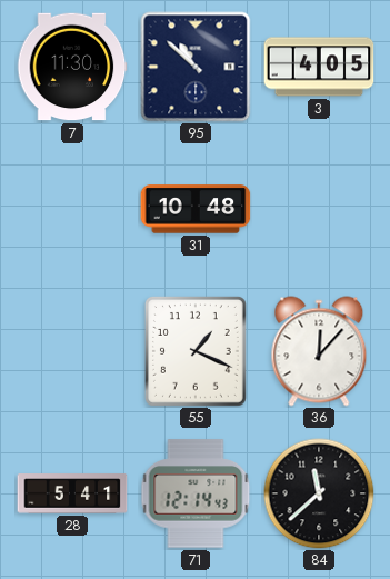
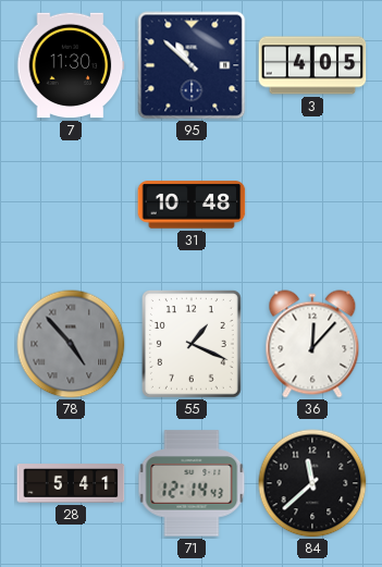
78: none -> 4:53
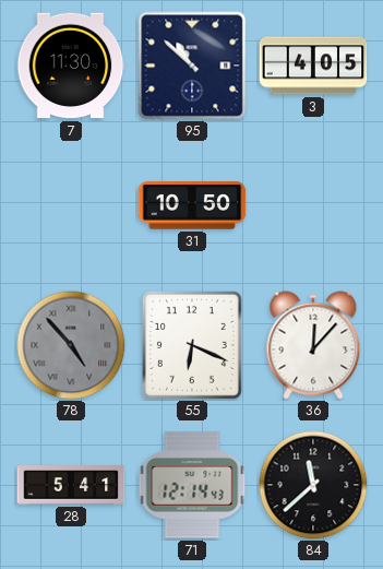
31: 10:48 -> 10:50
55: 1:19 -> 6:19
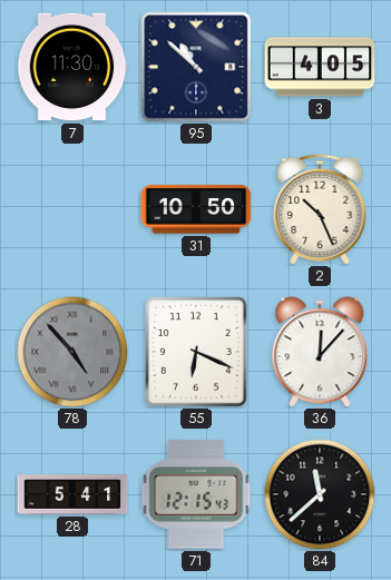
2: none -> 10:26
71: 12:14 -> 12:15
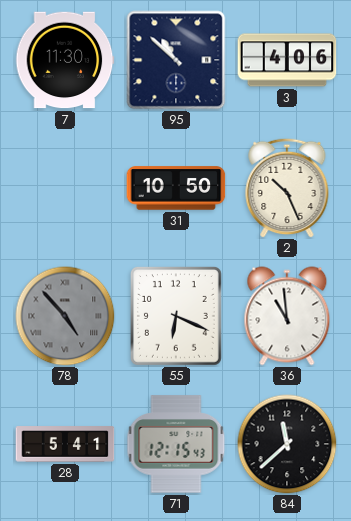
3: 4:05 -> 4:06
36: 12:07 -> 10:59
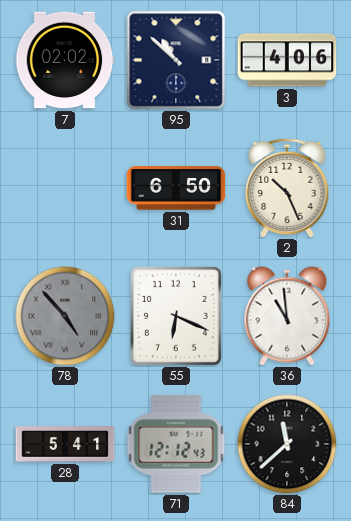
7: 11:30 -> 02:02
31: 10:50 -> 6:50
71: 12:15 -> 12:12
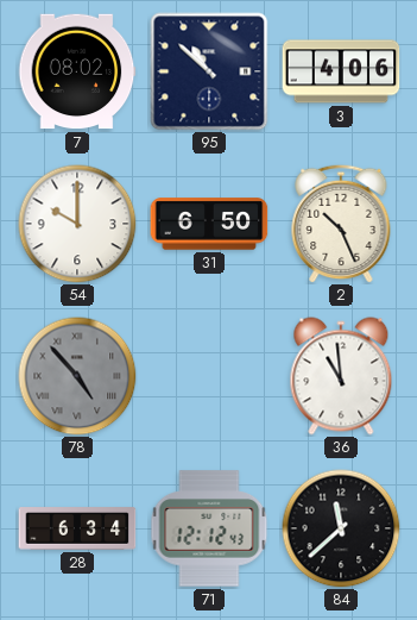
7: 02:02 -> 08:02
54: none -> 10:00
55: 6:19 -> none
28: 5:41 -> 6:34
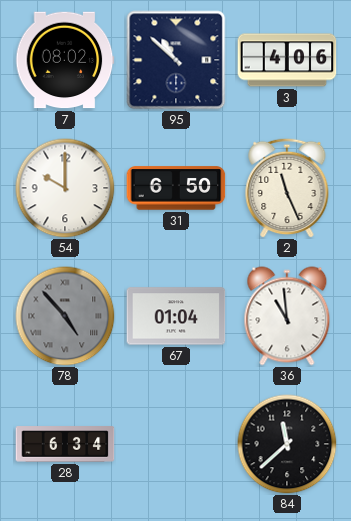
2: 10:26 -> 11:26
67: none -> 01:04
71: 12:12 -> none
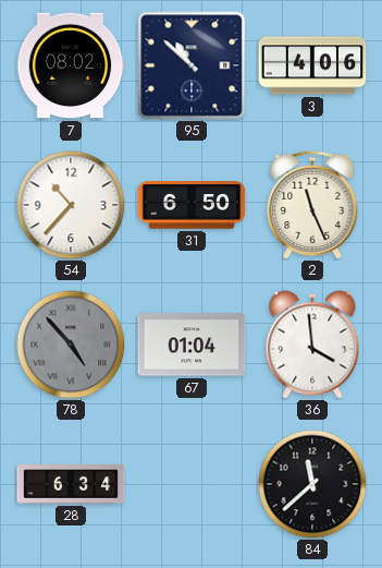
54: 10:00 -> 10:37
36: 10:59 -> 3:59
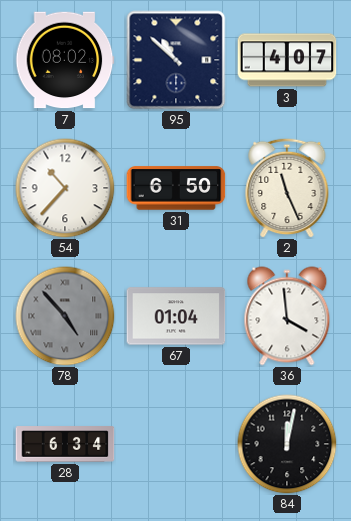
3: 4:06 -> 4:07
84: 11:38 -> 12:02
